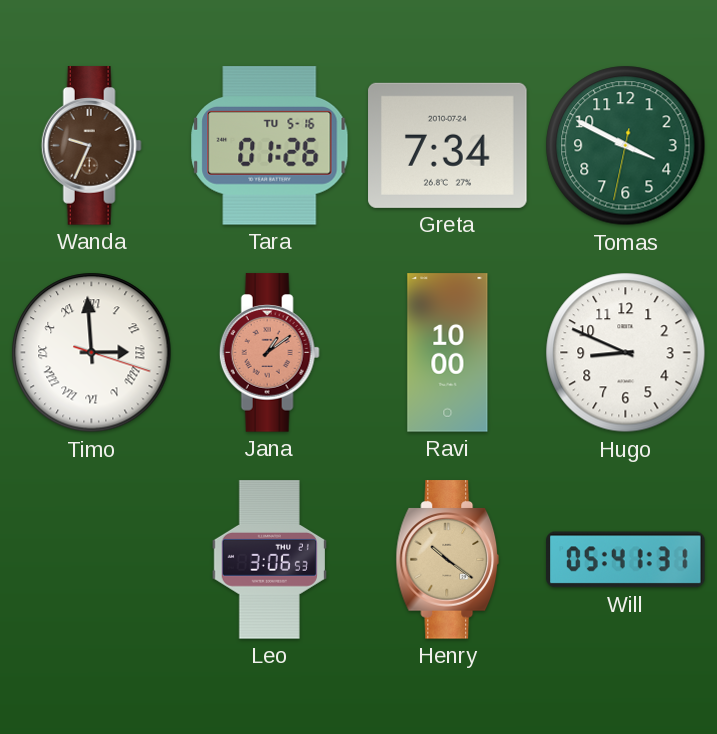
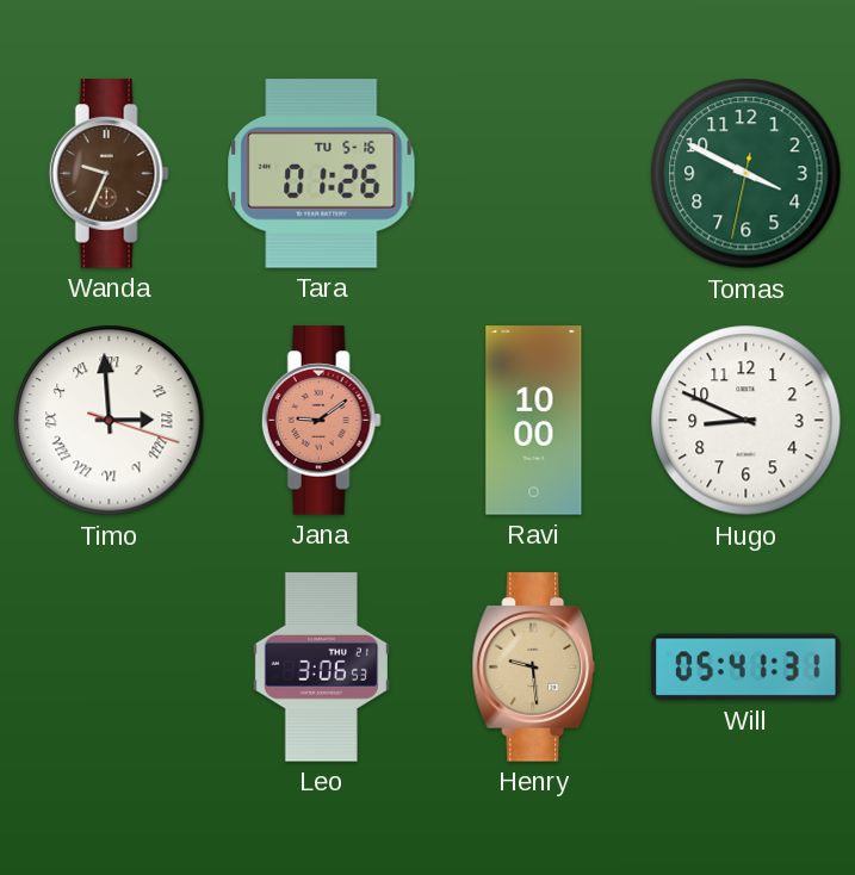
Greta: 7:34 -> none
Jana: 1:09 -> 9:09
Henry: 10:21 -> 9:29
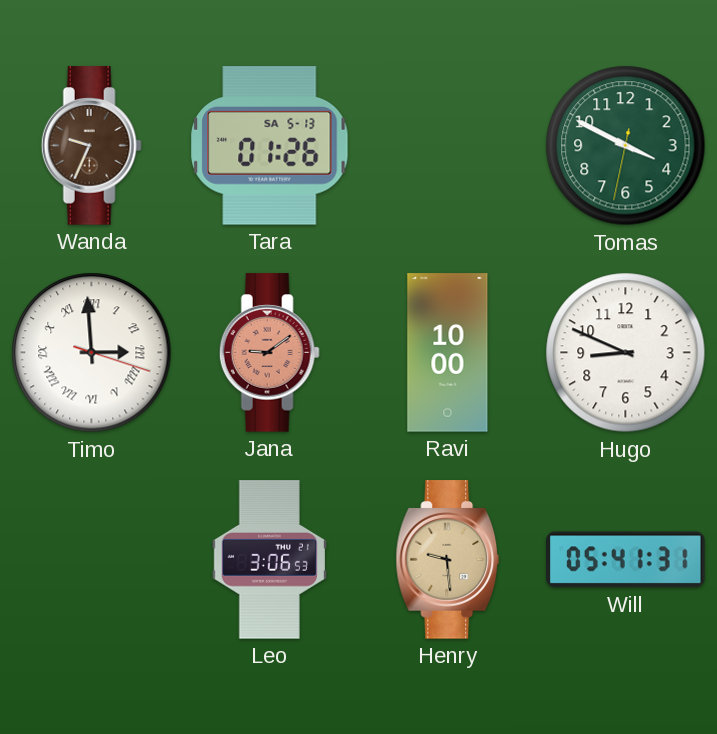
Tara date: TU 5-16 -> SA 5-13
